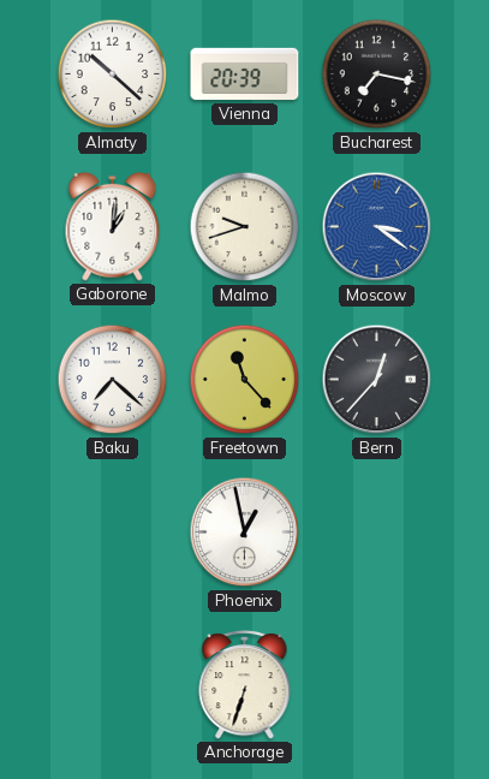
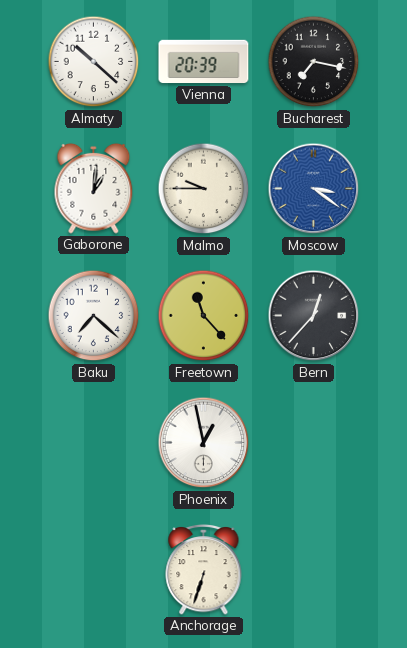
Malmo: 9:42 -> 9:45
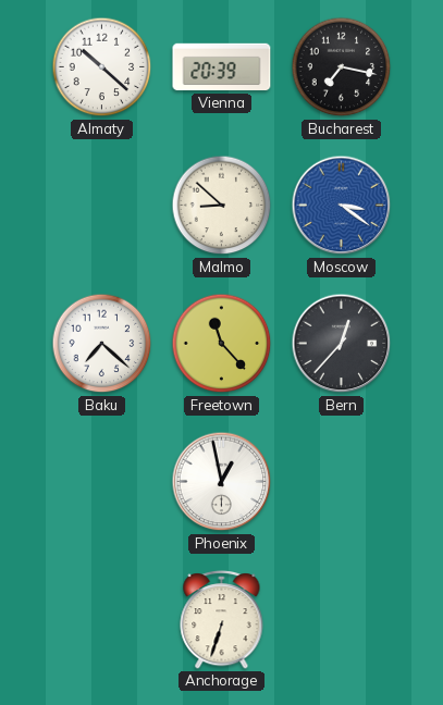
Gaborone: 1:01 -> none
Malmo: 9:45 -> 8:52
